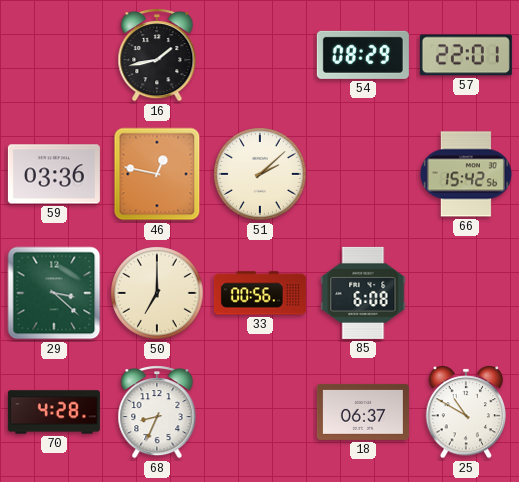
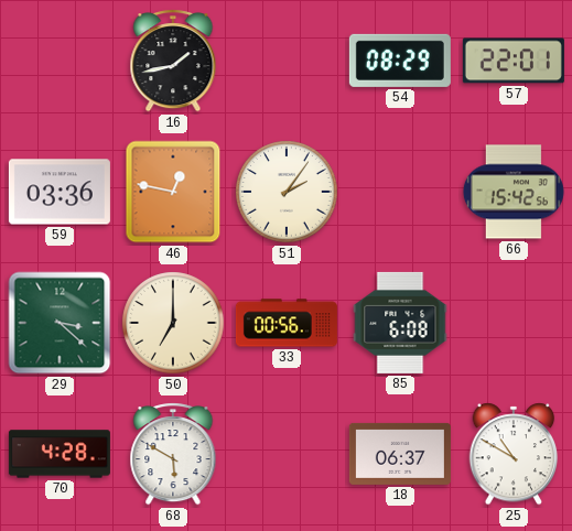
51: 2:08 -> 2:06
68: 8:34 -> 5:50
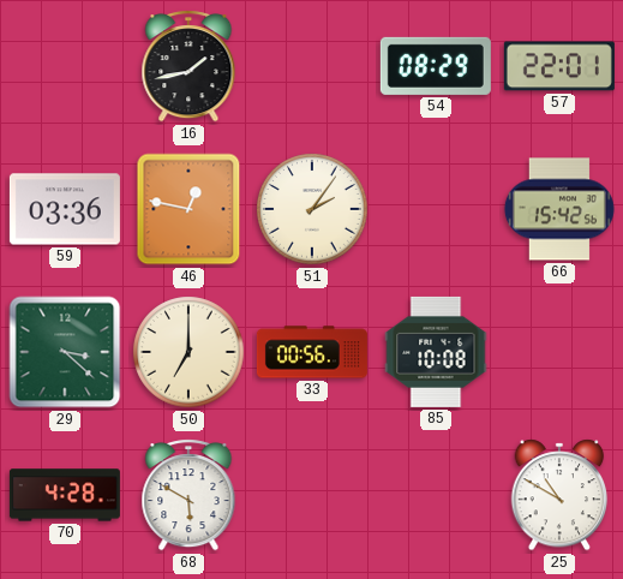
85: 6:08 -> 10:08
18: 06:37 -> none
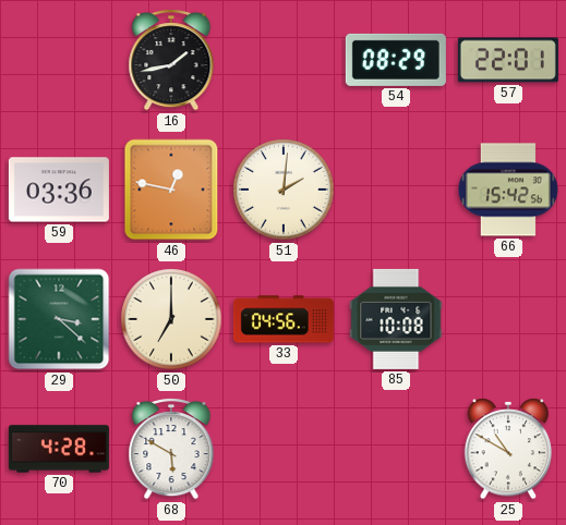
51: 2:06 -> 2:01
33: 00:56 -> 04:56
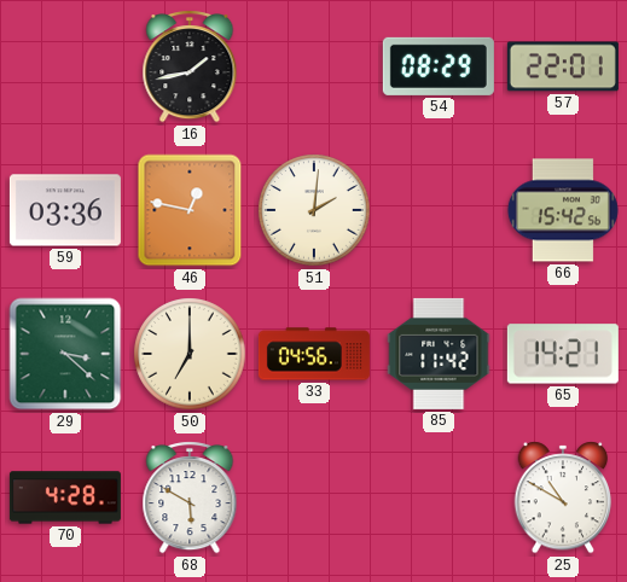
85: 10:08 -> 11:42
65: none -> 14:21
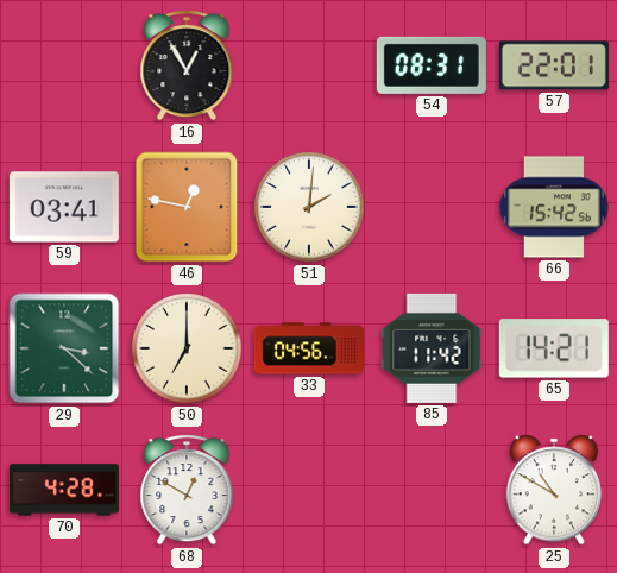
16: 1:43 -> 12:55
54: 08:29 -> 08:31
59: 03:36 -> 03:41
68: 5:50 -> 12:50
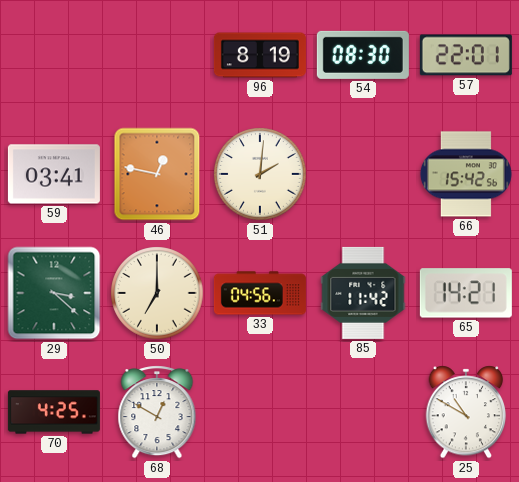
16: 12:55 -> none
96: none -> 8:19
54: 08:31 -> 08:30
70: 4:28 -> 4:25
